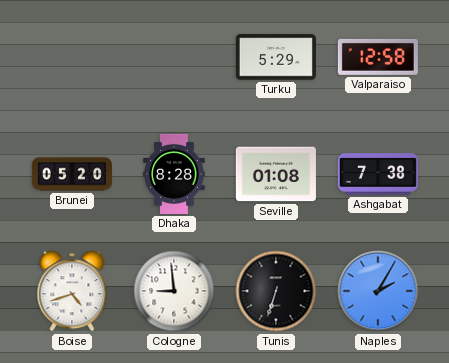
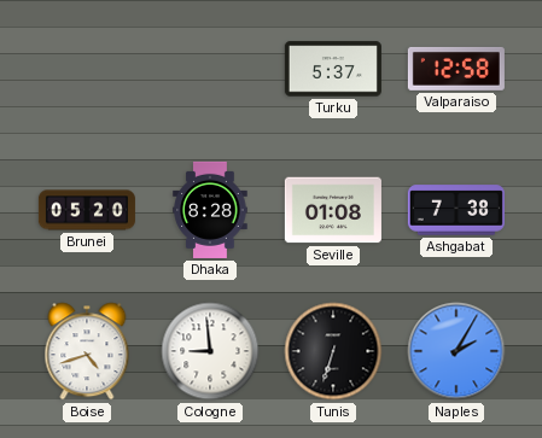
Turku: 5:29 -> 5:37
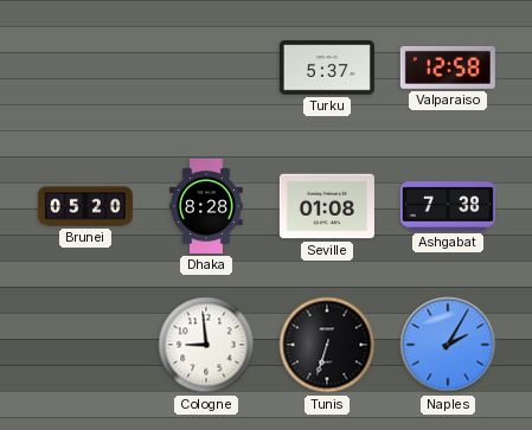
Boise: 4:42 -> none
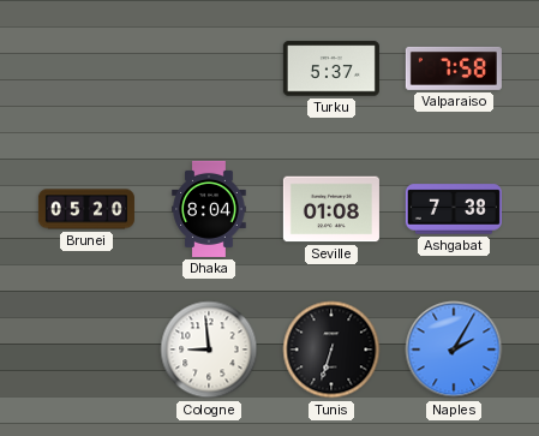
Valparaiso: 12:58 -> 7:58
Dhaka: 8:28 -> 8:04
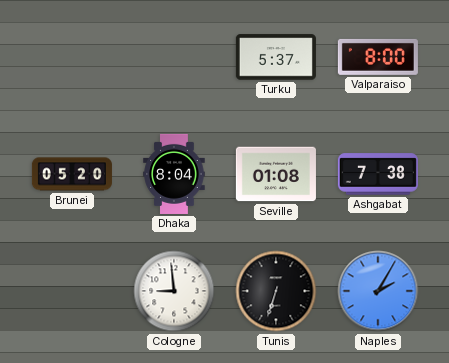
Valparaiso: 7:58 -> 8:00
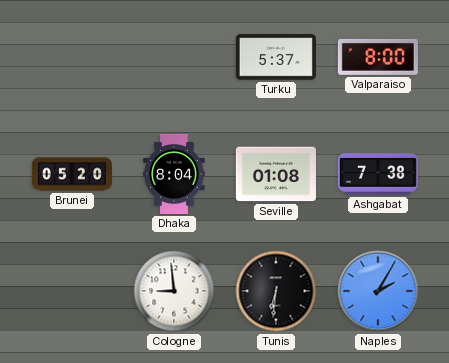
Tunis: 6:33 -> 6:31
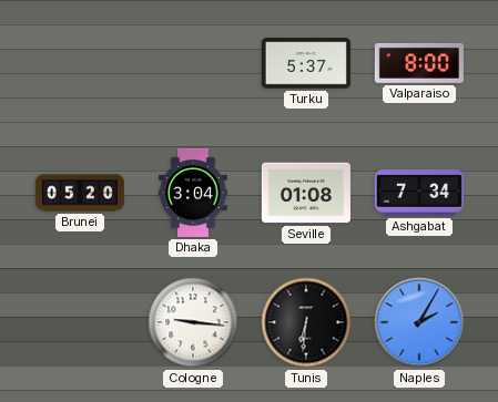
Dhaka: 8:04 -> 3:04
Ashgabat: 7:38 -> 7:34
Cologne: 8:59 -> 9:16
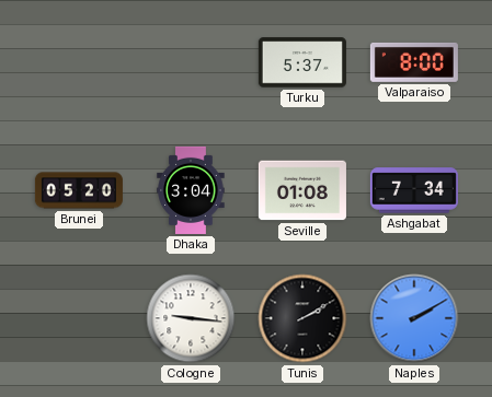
Tunis: 6:31 -> 2:10
Naples: 2:05 -> 2:10
